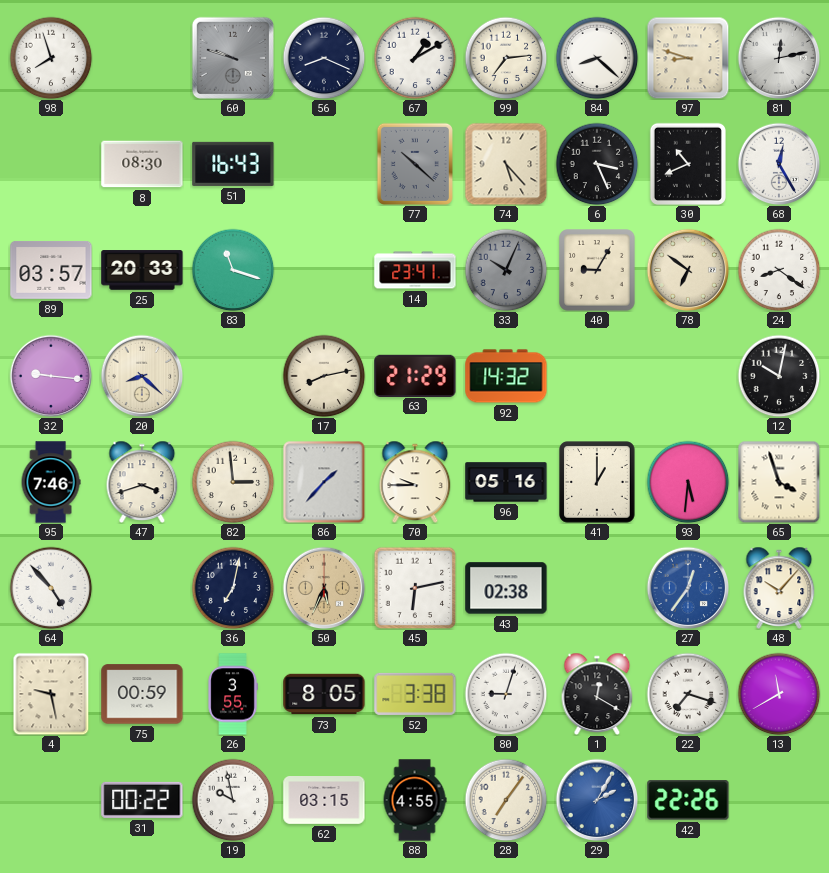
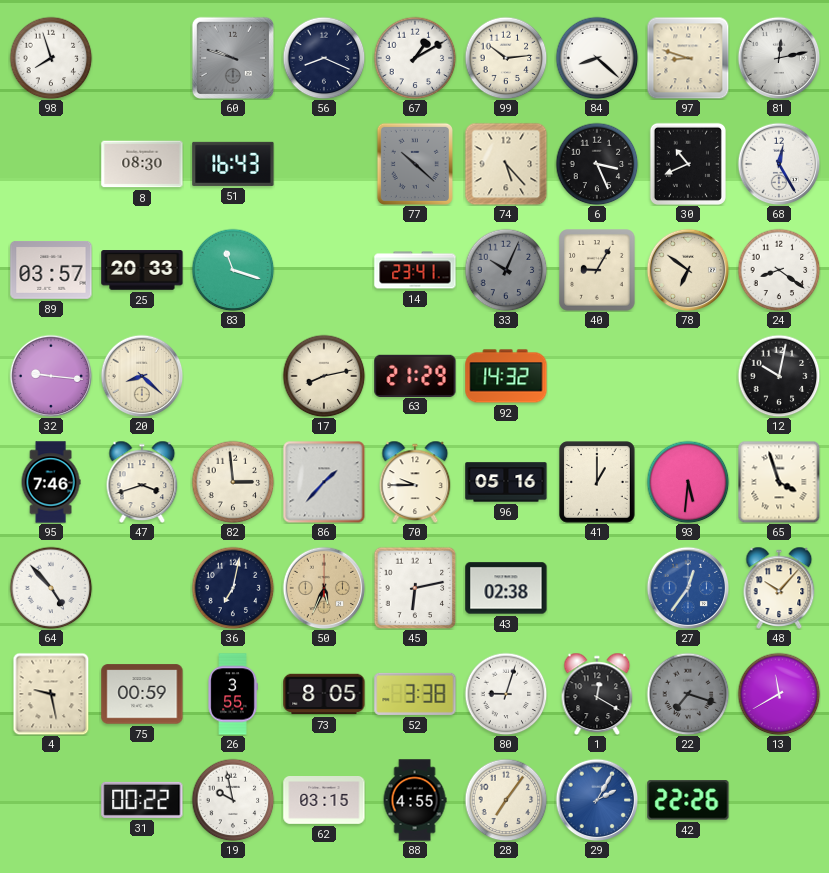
99: 7:14 -> 10:14
22 dial: white -> grey
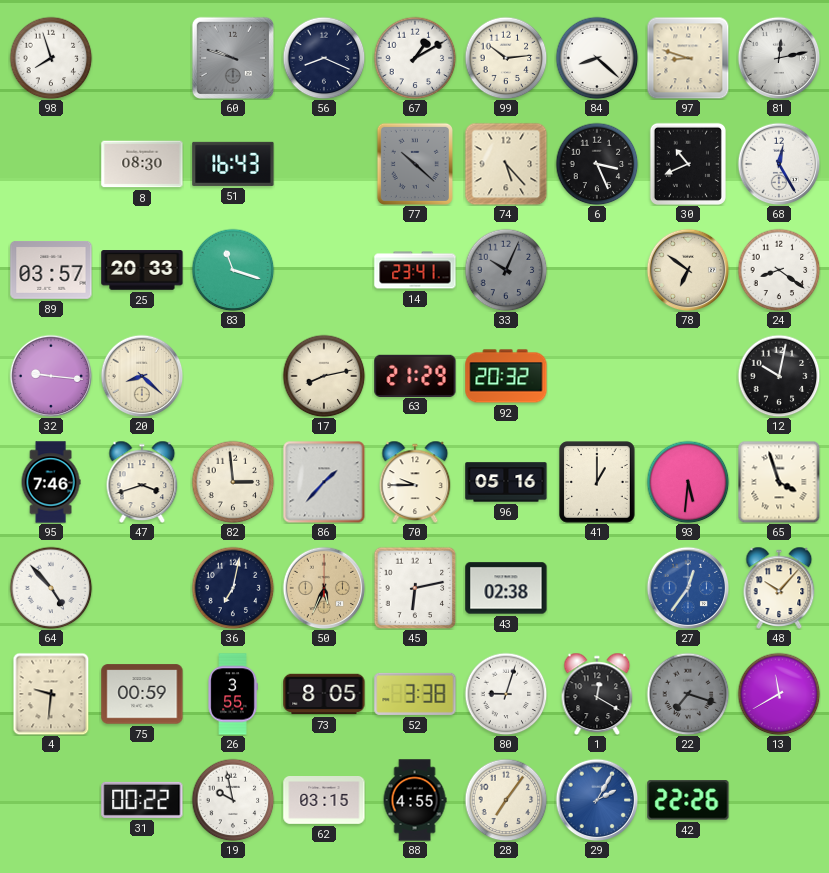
40: 9:05 -> none
92: 14:32 -> 20:32
4: 9:28 -> 9:31
